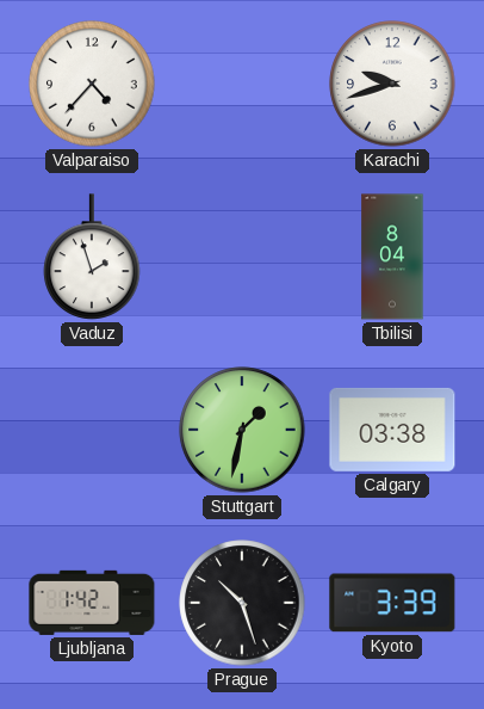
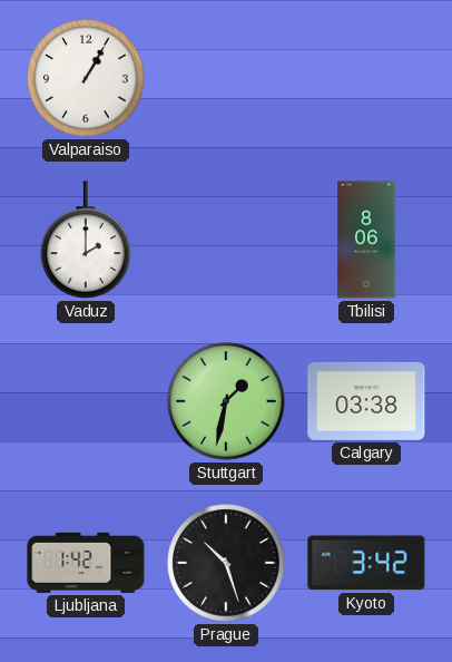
Valparaiso: 4:37 -> 1:05
Karachi: 9:42 -> none
Vaduz: 1:57 -> 2:00
Tbilisi: 8:04 -> 8:06
Kyoto: 3:39 -> 3:42
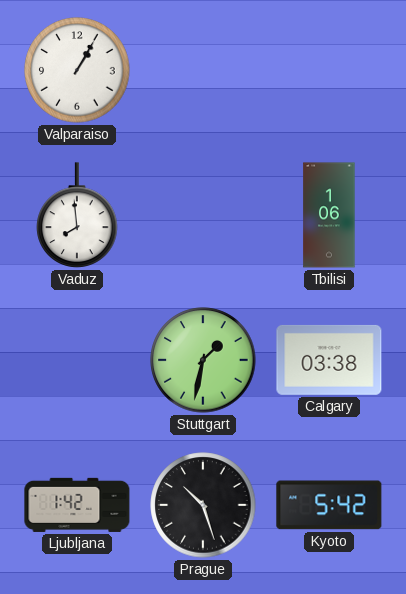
Vaduz: 2:00 -> 7:59
Tbilisi: 8:06 -> 1:06
Kyoto: 3:42 -> 5:42
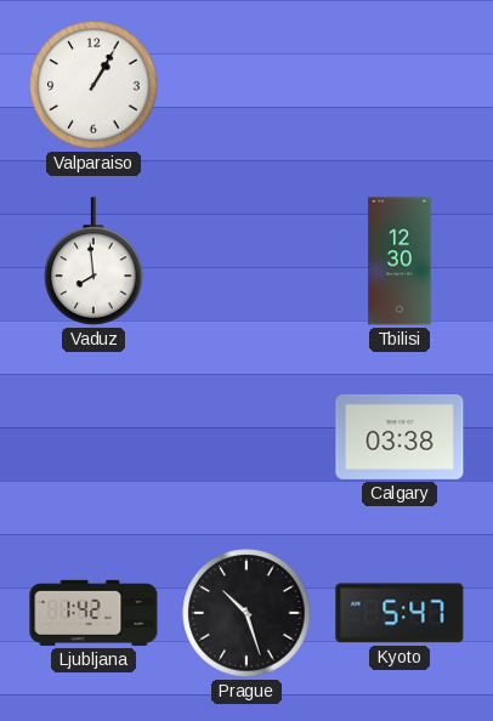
Tbilisi: 1:06 -> 12:30
Stuttgart: 1:32 -> none
Kyoto: 5:42 -> 5:47
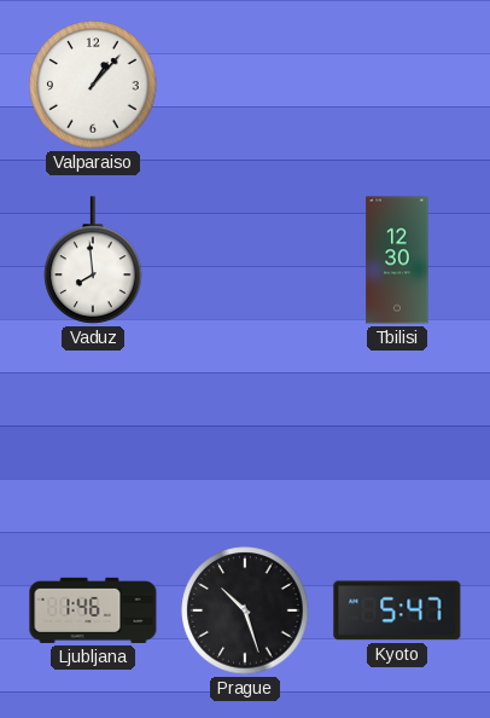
Valparaiso: 1:05 -> 1:07
Calgary: 03:38 -> none
Ljubljana: 1:42 -> 1:46
